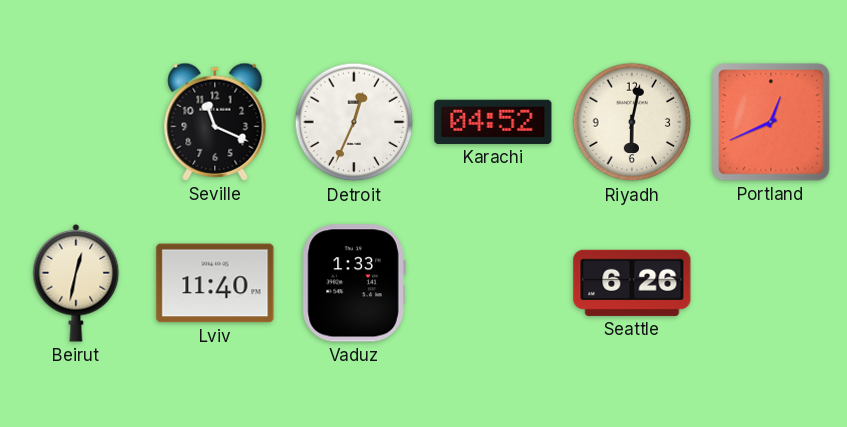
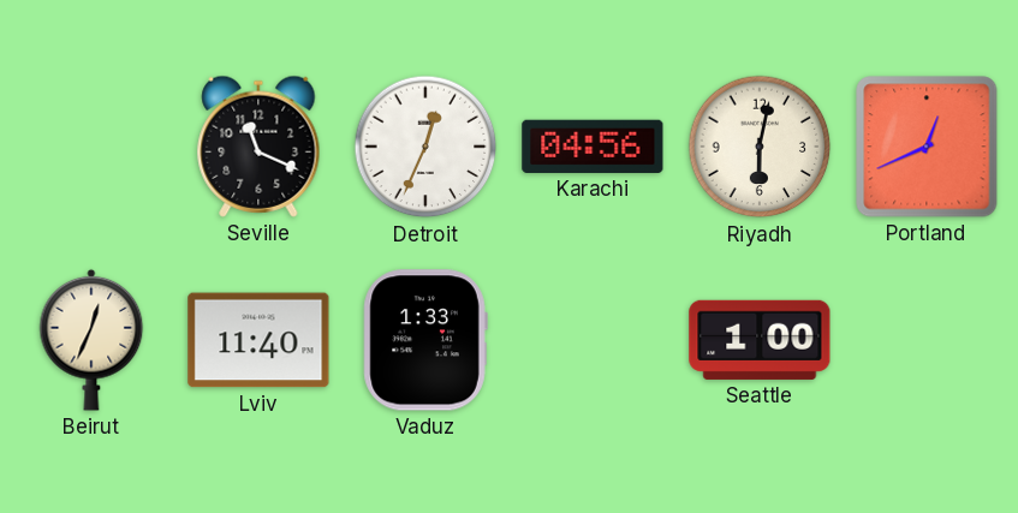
Karachi: 04:52 -> 04:56
Beirut: 12:32 -> 12:34
Seattle: 6:26 -> 1:00
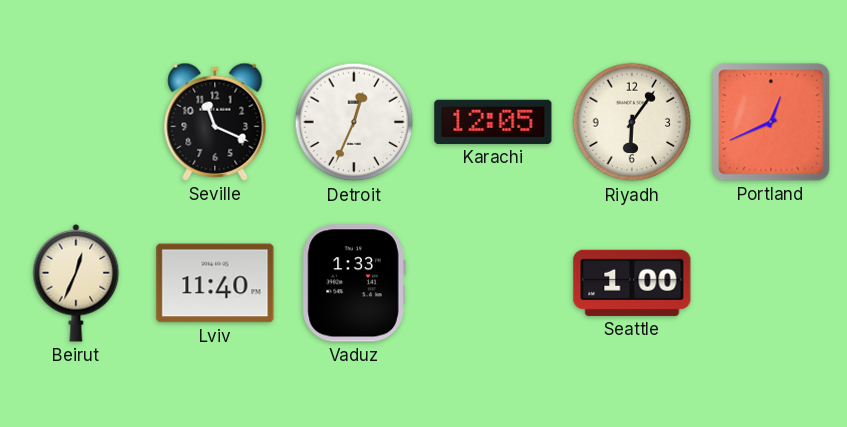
Karachi: 04:56 -> 12:05
Riyadh: 6:02 -> 6:06
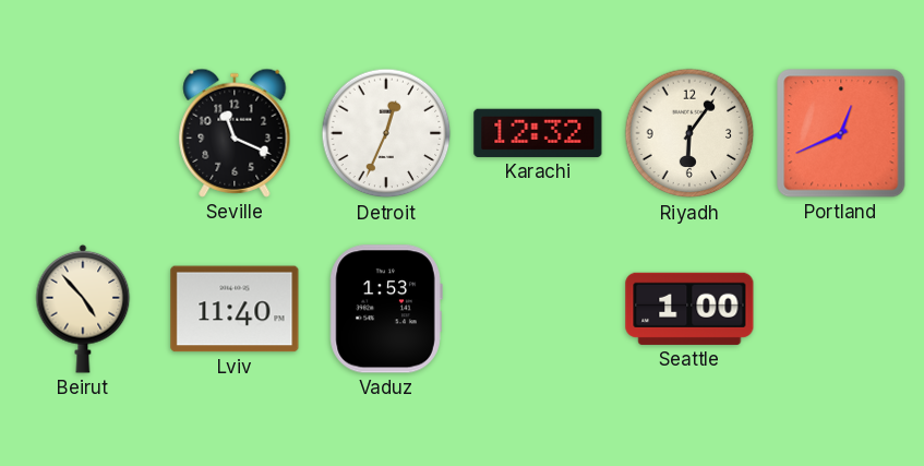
Karachi: 12:05 -> 12:32
Beirut: 12:34 -> 4:53
Vaduz: 1:33 -> 1:53
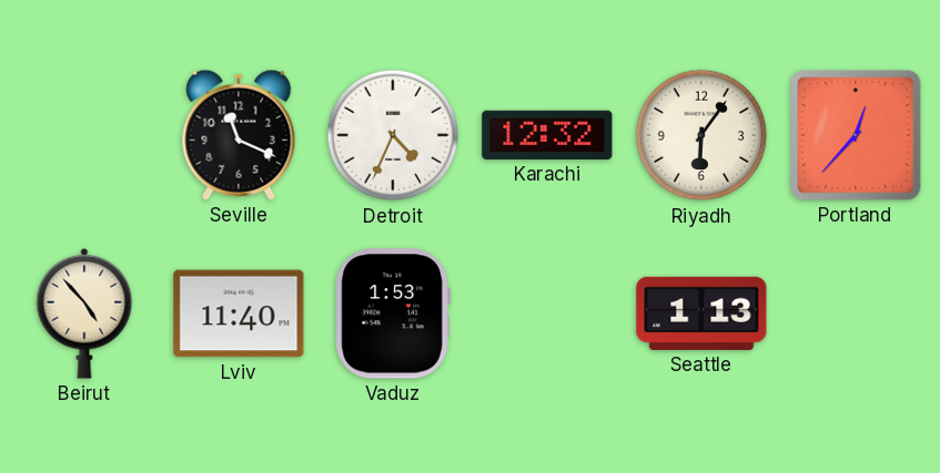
Detroit: 12:34 -> 4:34
Portland: 12:41 -> 12:37
Seattle: 1:00 -> 1:13
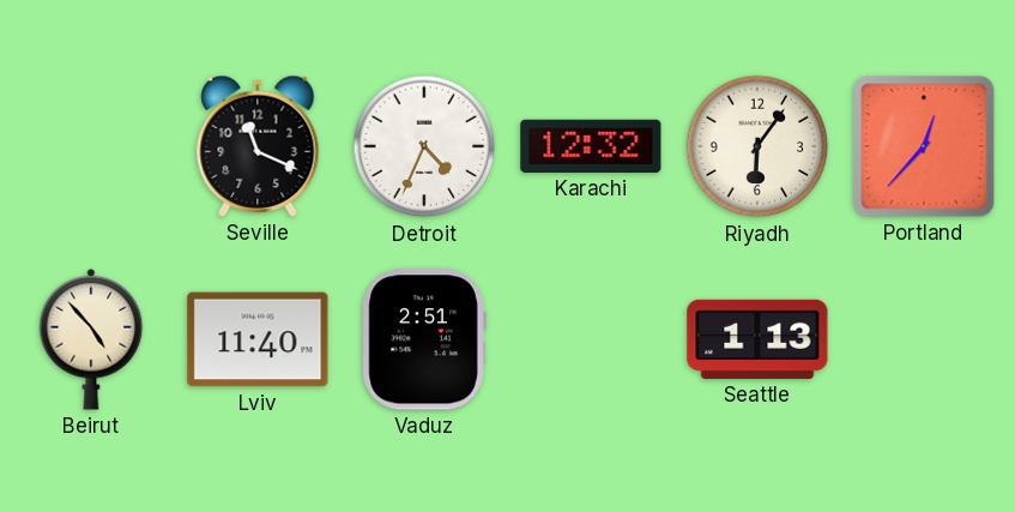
Vaduz: 1:53 -> 2:51
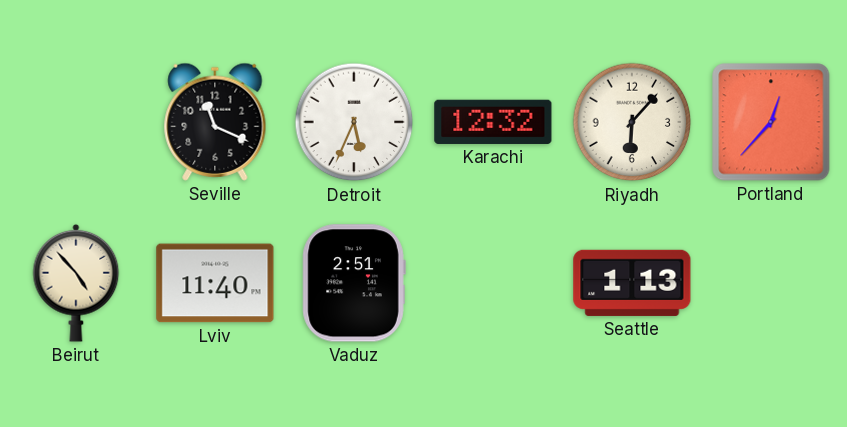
Detroit: 4:34 -> 5:34
Riyadh: 6:06 -> 6:07
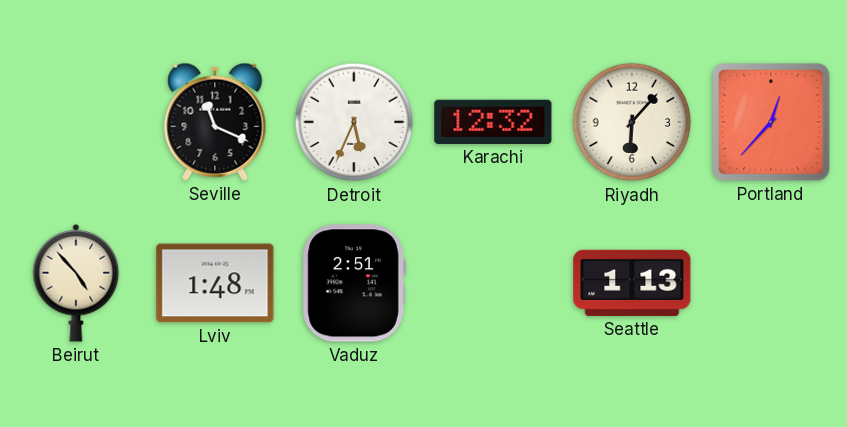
Lviv: 11:40 -> 1:48
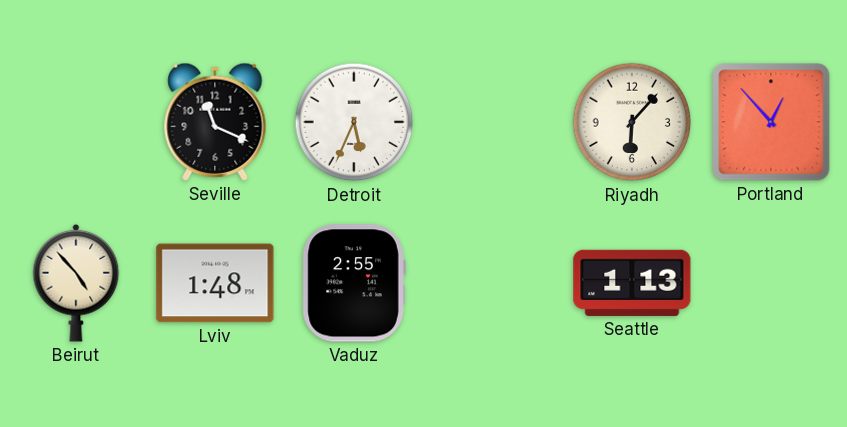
Karachi: 12:32 -> none
Portland: 12:37 -> 12:53
Vaduz: 2:51 -> 2:55
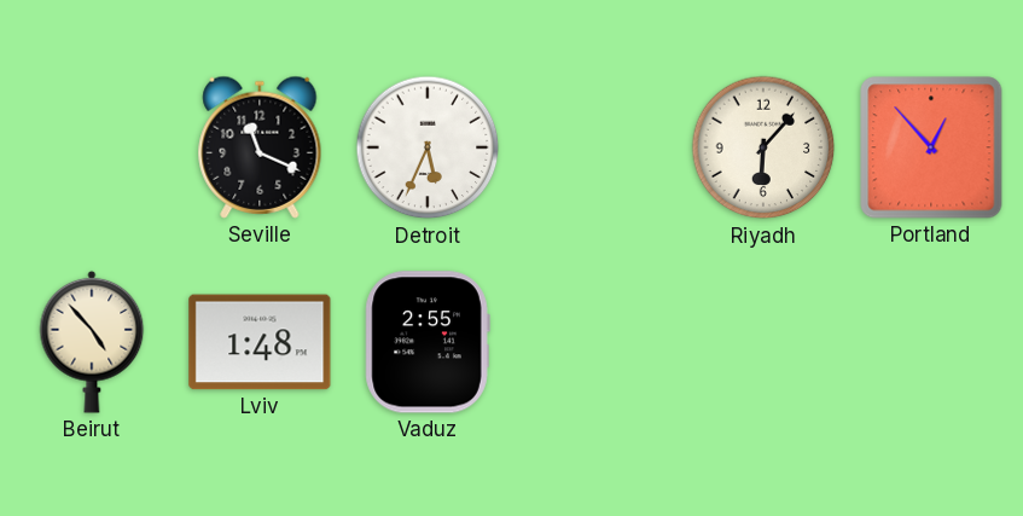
Seattle: 1:13 -> none
